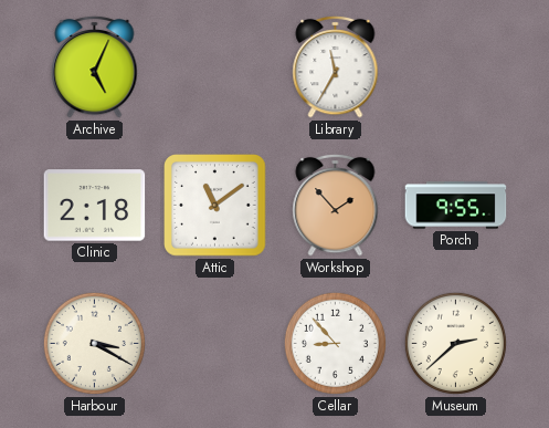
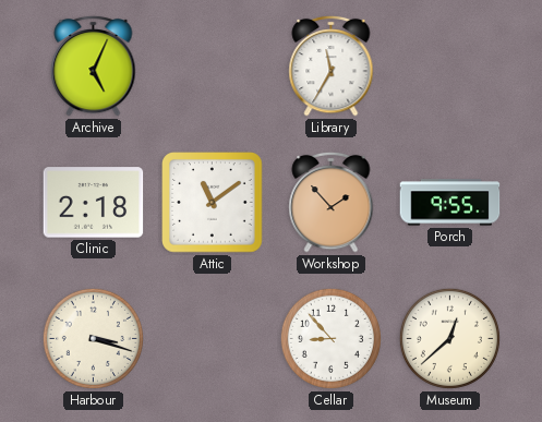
Harbour: 3:20 -> 3:18
Museum: 2:38 -> 12:38
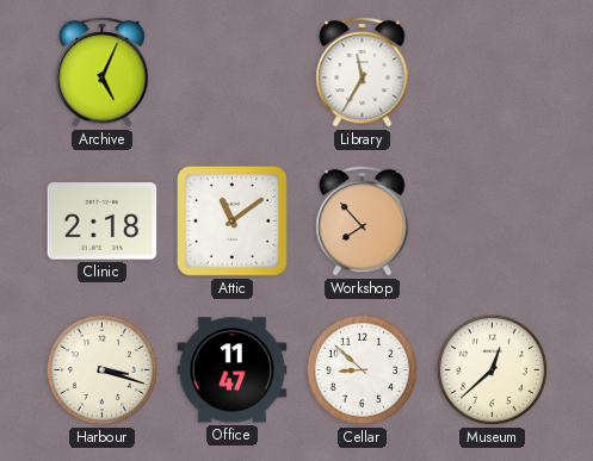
Workshop: 1:53 -> 7:53
Porch: 9:55 -> none
Office: none -> 11:47
Cellar: 8:53 -> 8:52
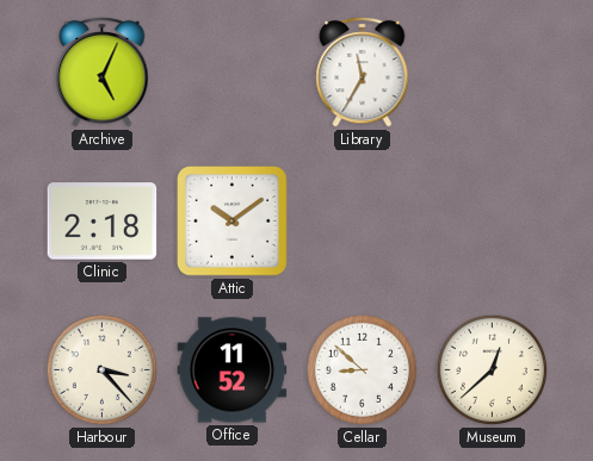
Attic: 11:09 -> 10:09
Workshop: 7:53 -> none
Harbour: 3:18 -> 3:23
Office: 11:47 -> 11:52
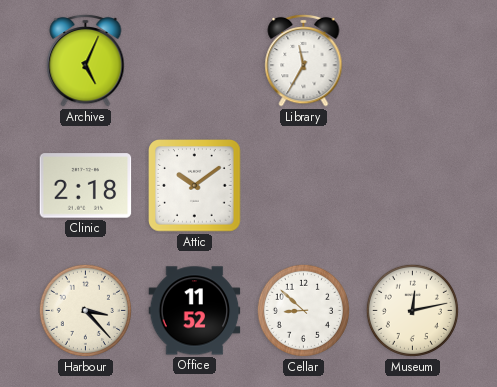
Museum: 12:38 -> 12:13
